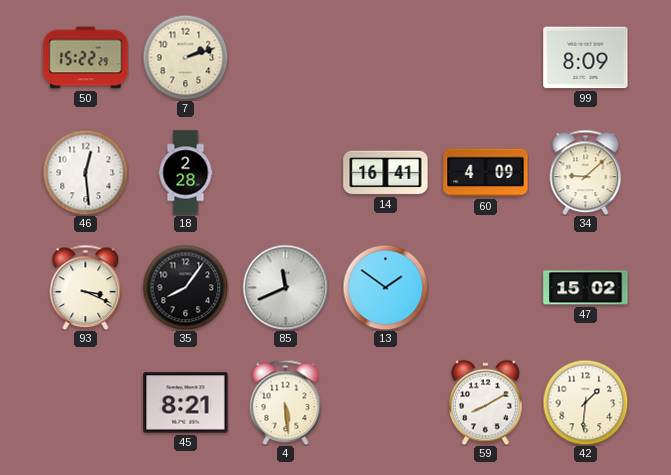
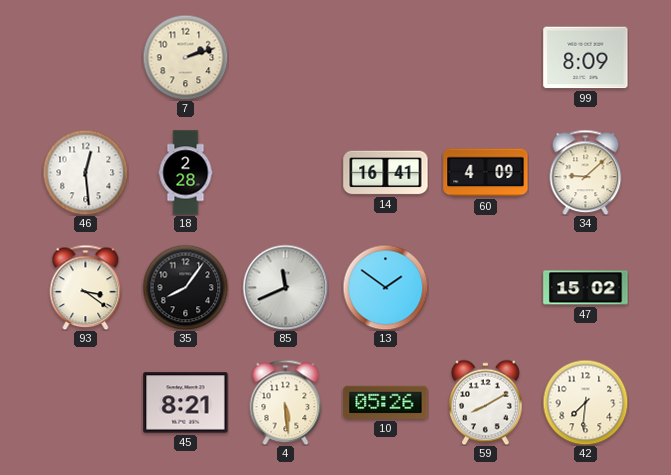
50: 15:22 -> none
93: 3:19 -> 3:21
10: none -> 05:26
42: 1:31 -> 7:31
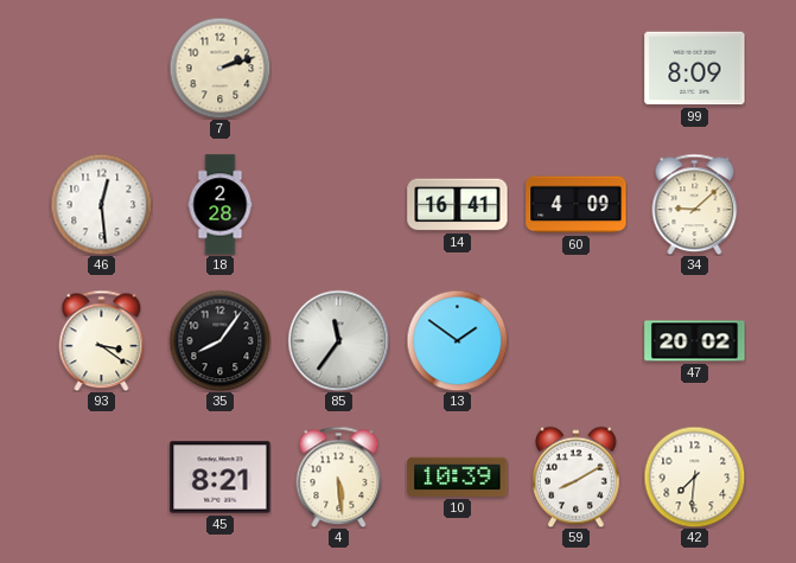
85: 11:41 -> 11:36
47: 15:02 -> 20:02
10: 05:26 -> 10:39
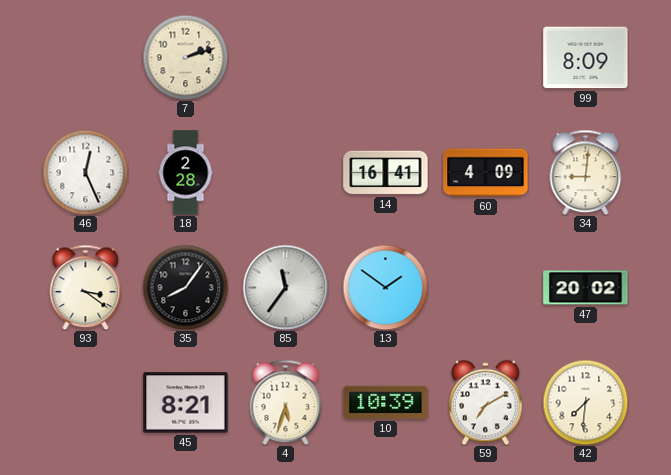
46: 12:29 -> 12:26
34: 9:08 -> 9:01
4: 5:29 -> 5:33
59: 8:10 -> 7:10
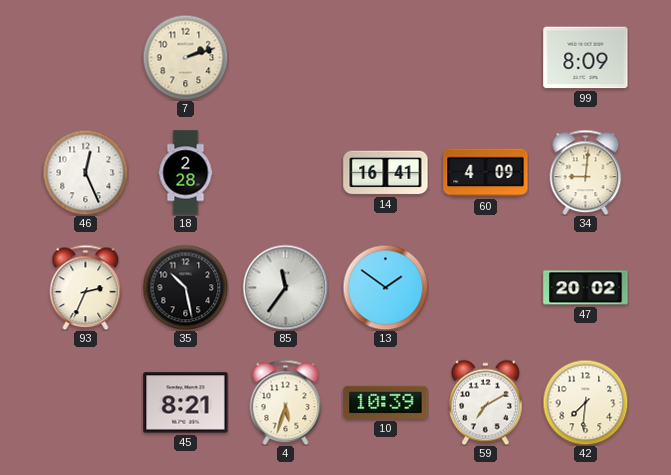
93: 3:21 -> 2:34
35: 8:06 -> 10:28
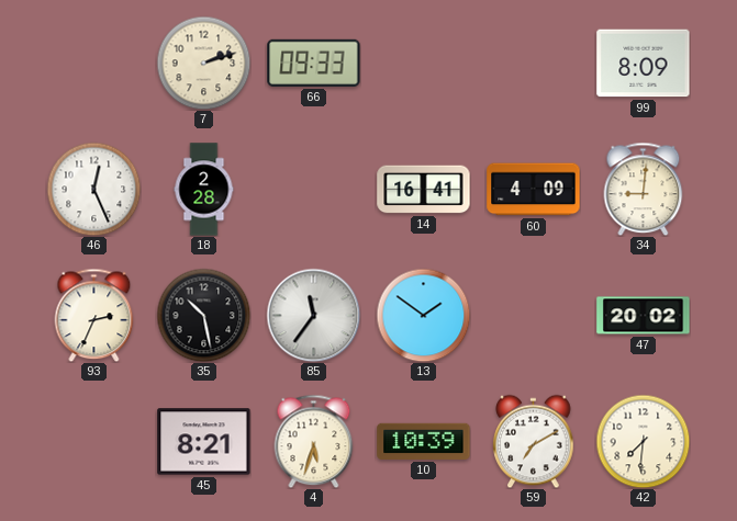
66: none -> 09:33
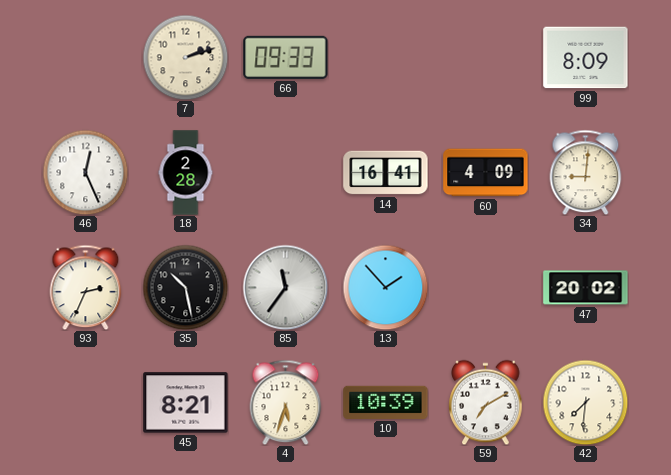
13: 1:51 -> 1:53
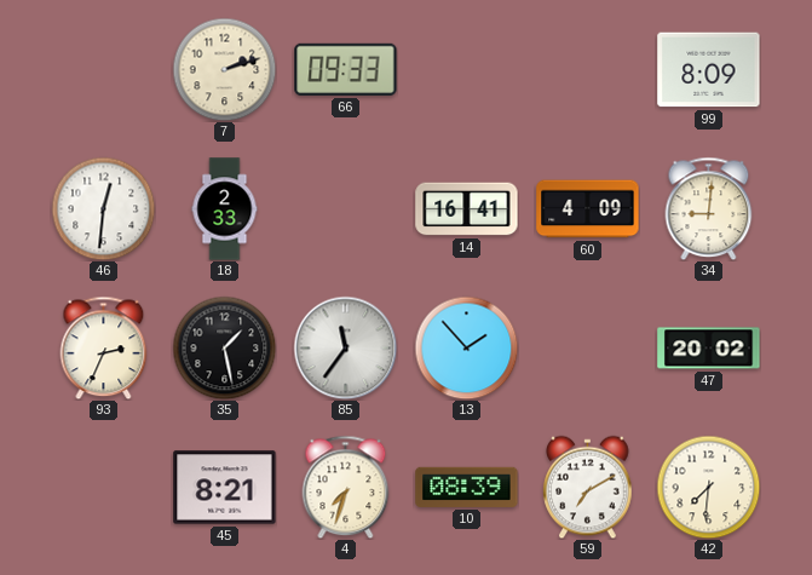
46: 12:26 -> 12:31
18: 2:28 -> 2:33
35: 10:28 -> 1:28
4: 5:33 -> 7:33
10: 10:39 -> 08:39
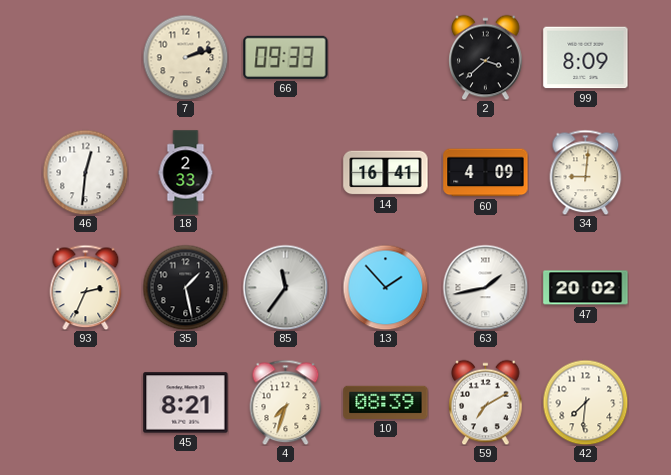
2: none -> 3:38
63: none -> 1:43
